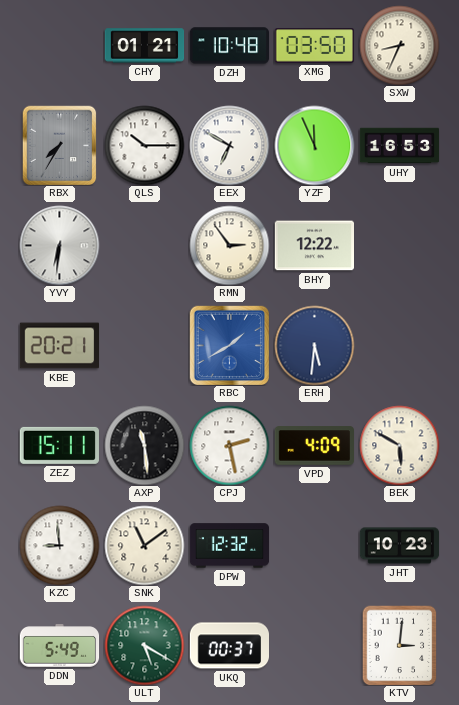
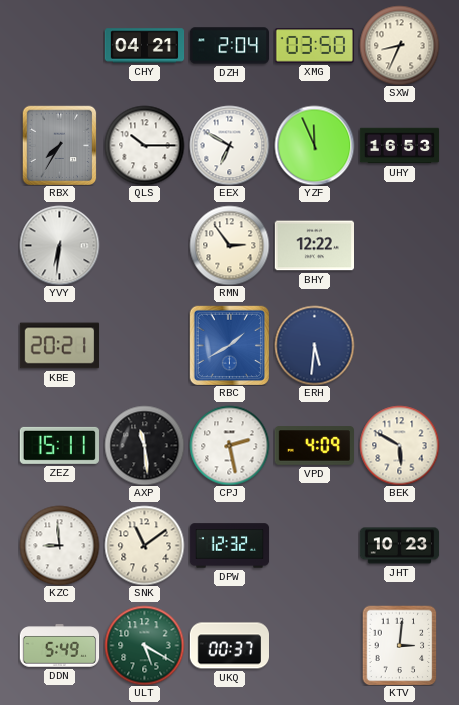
CHY: 01:21 -> 04:21
DZH: 10:48 -> 2:04
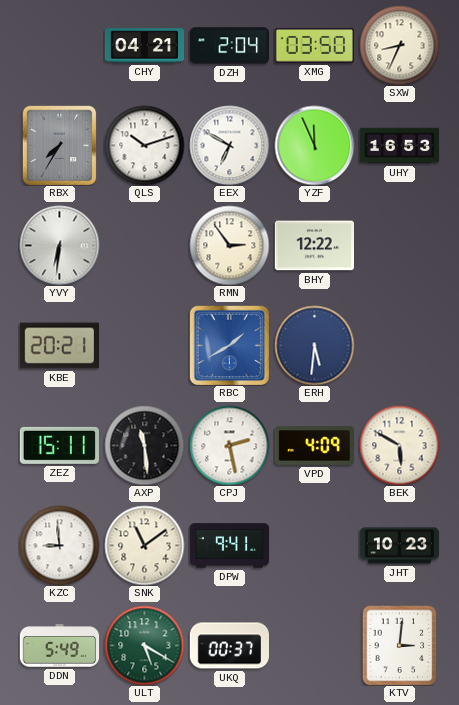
QLS: 10:15 -> 10:12
DPW: 12:32 -> 9:41
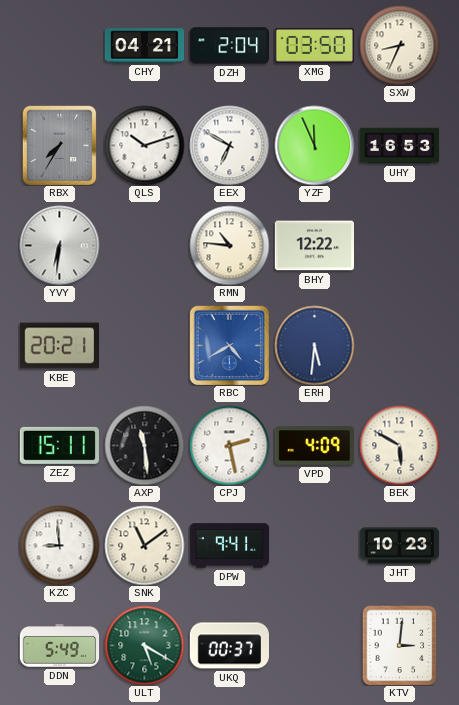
RMN: 2:54 -> 10:46
RBC: 1:40 -> 4:40
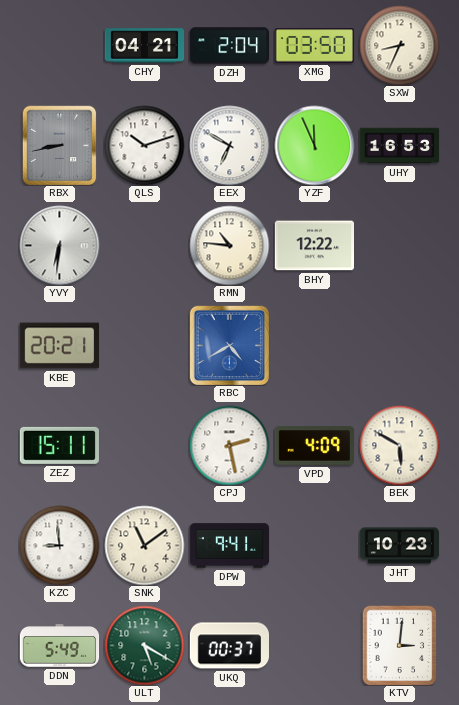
RBX: 7:35 -> 8:43
ERH: 5:31 -> none
AXP: 11:29 -> none
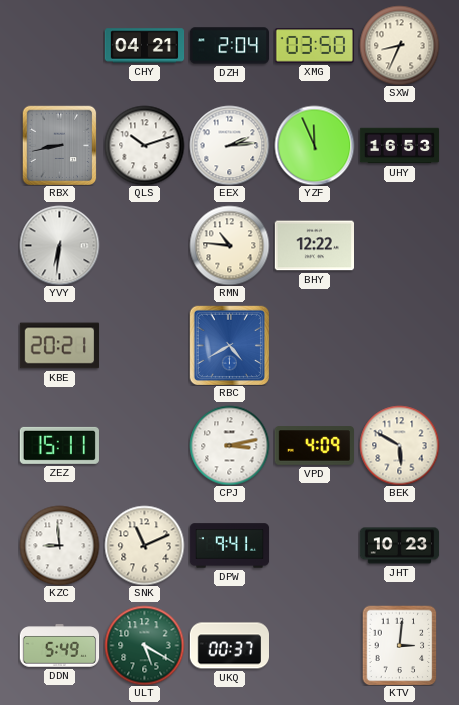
EEX: 6:50 -> 2:14
CPJ: 2:28 -> 3:13
SNK: 11:09 -> 11:11
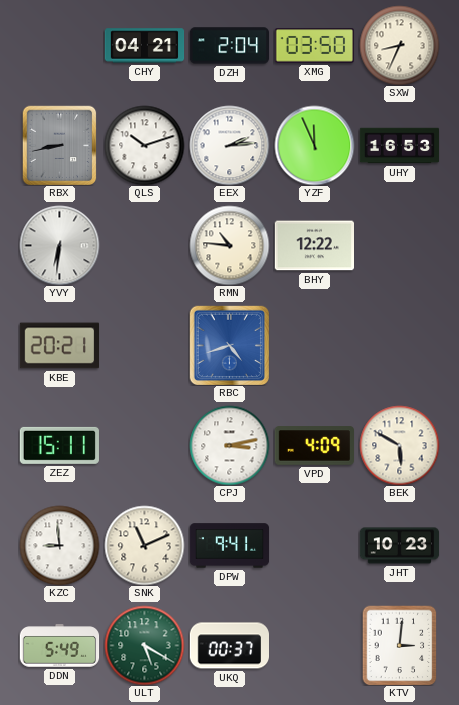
RBC: 4:40 -> 4:42
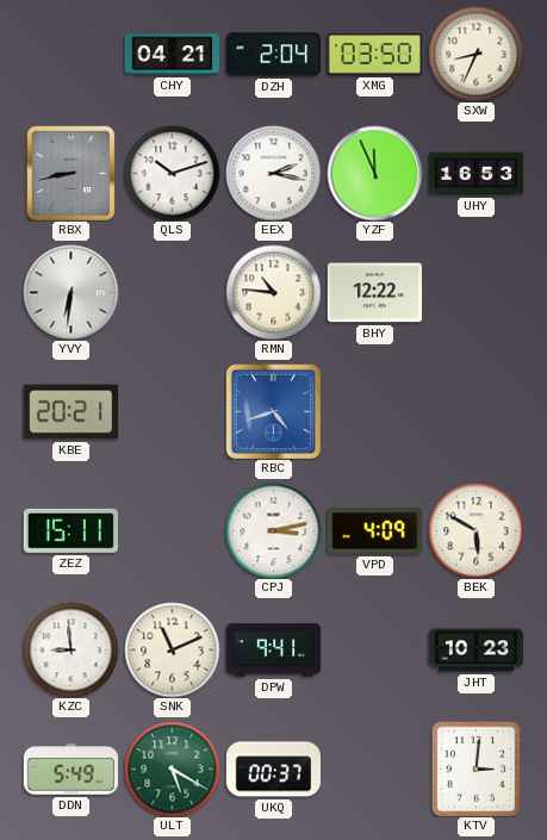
EEX: 2:14 -> 2:17
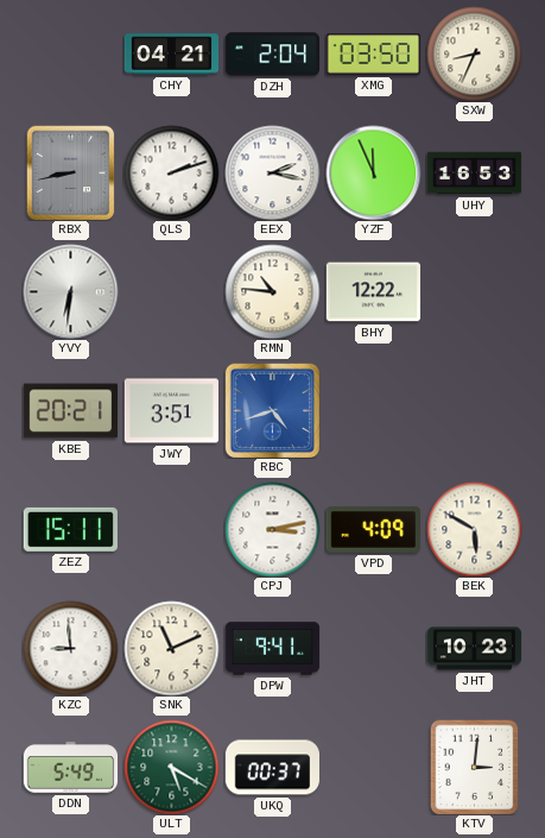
QLS: 10:12 -> 2:12
JWY: none -> 3:51
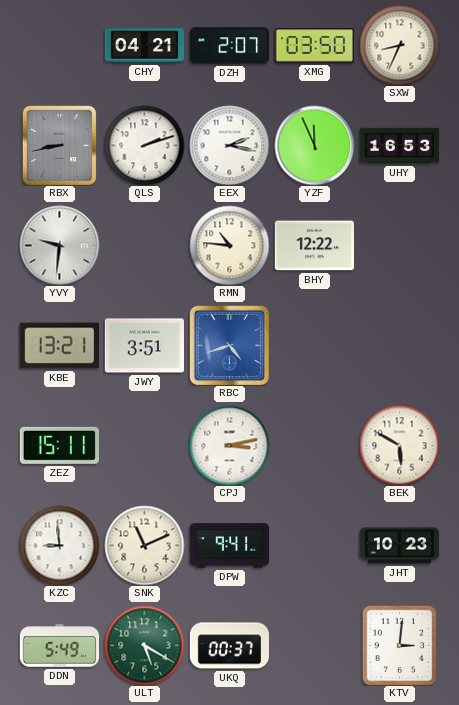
DZH: 2:04 -> 2:07
YVY: 6:31 -> 9:31
KBE: 20:21 -> 13:21
VPD: 4:09 -> none
